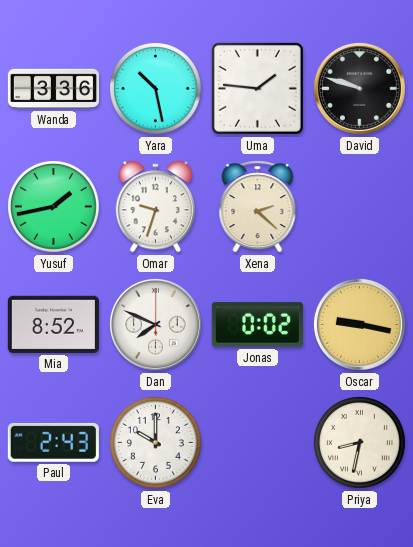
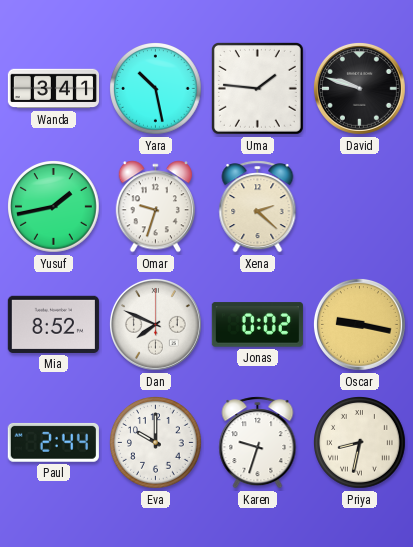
Wanda: 3:36 -> 3:41
Paul: 2:43 -> 2:44
Karen: none -> 9:33
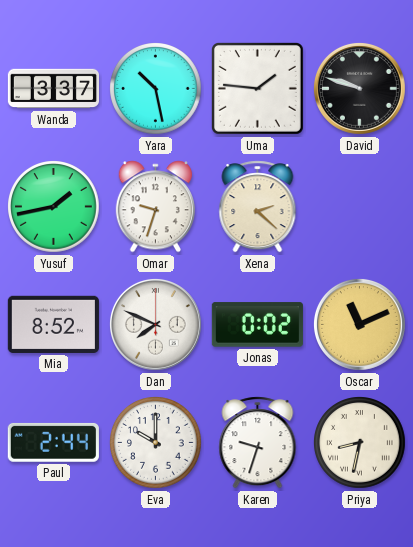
Wanda: 3:41 -> 3:37
Oscar: 9:17 -> 11:11
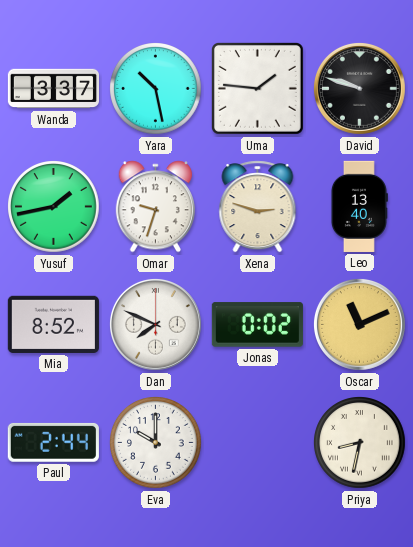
Xena: 2:22 -> 2:48
Leo: none -> 13:40
Karen: 9:33 -> none
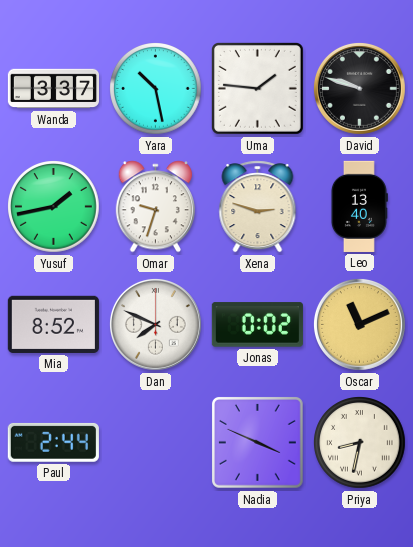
Eva: 10:00 -> none
Nadia: none -> 3:49
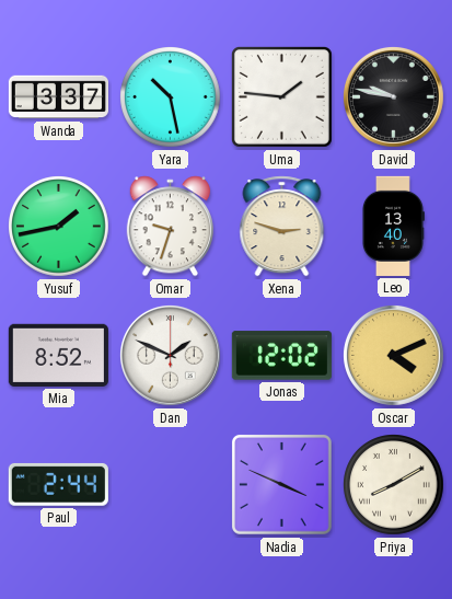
David: 9:48 -> 9:47
Dan: 7:49 -> 1:49
Jonas: 0:02 -> 12:02
Oscar: 11:11 -> 4:11
Priya: 8:32 -> 8:10
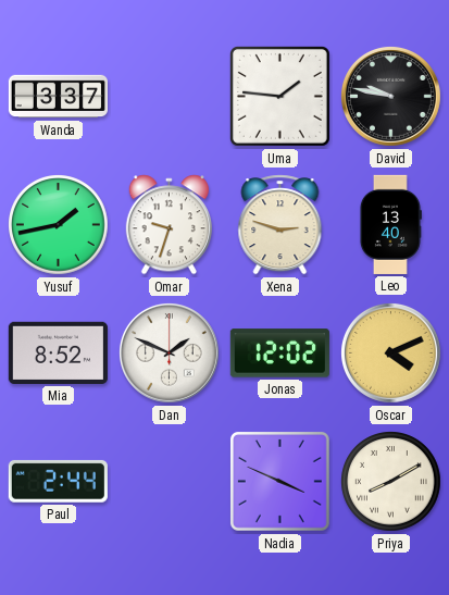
Yara: 10:28 -> none
